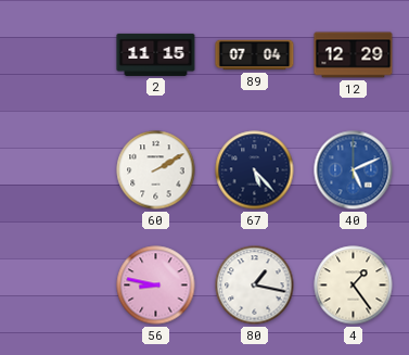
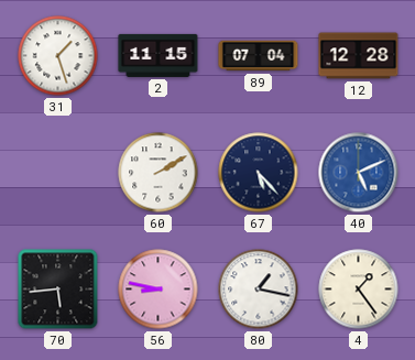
31: none -> 1:27
12: 12:29 -> 12:28
70: none -> 5:44
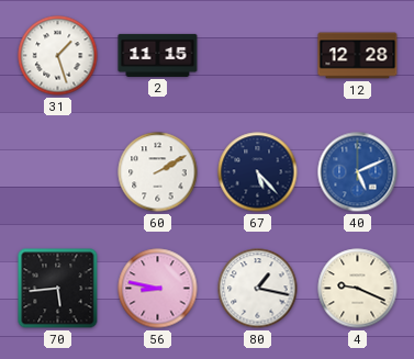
89: 07:04 -> none
4: 1:24 -> 9:19
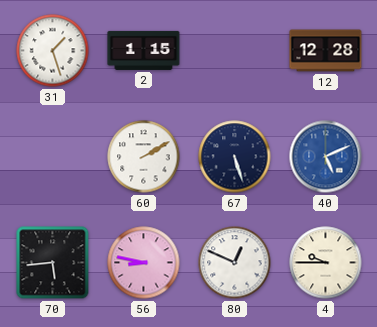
2: 11:15 -> 1:15
67: 5:23 -> 5:27
80: 1:17 -> 12:49
4: 9:19 -> 9:45
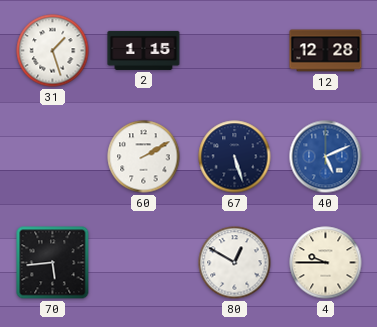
56: 8:47 -> none
80: 12:49 -> 12:50
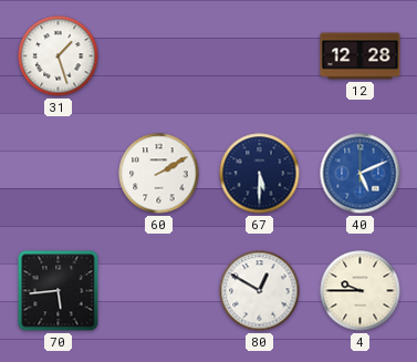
2: 1:15 -> none
67: 5:27 -> 5:30
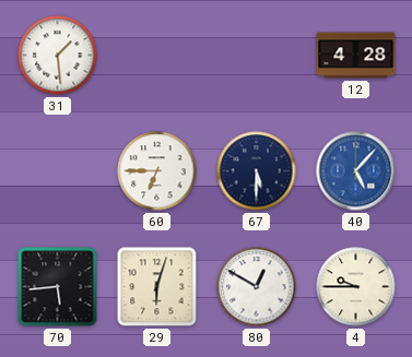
31: 1:27 -> 1:29
12: 12:28 -> 4:28
60: 2:10 -> 6:45
40: 5:11 -> 5:07
29: none -> 6:03
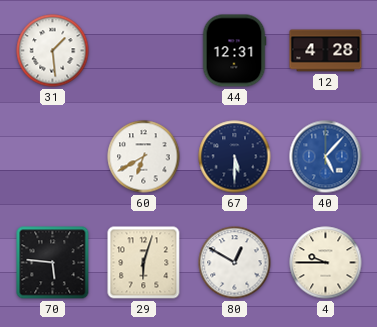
44: none -> 12:31
60: 6:45 -> 6:40
70: 5:44 -> 5:46
